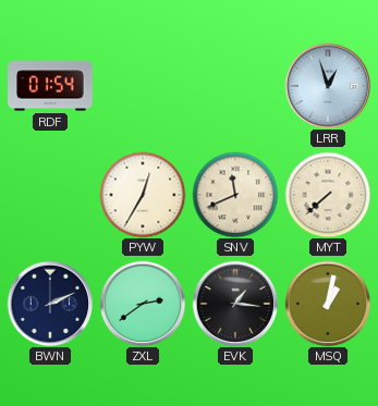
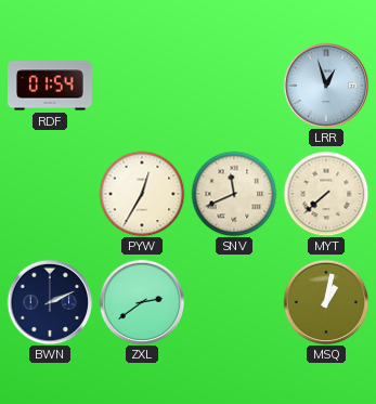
EVK: 1:16 -> none
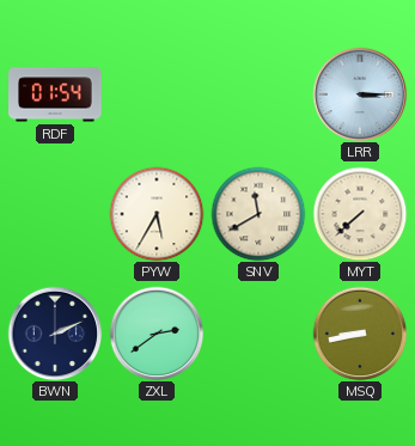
LRR: 12:57 -> 3:15
PYW: 12:35 -> 5:35
SNV: 11:41 -> 11:40
MSQ: 1:02 -> 8:43
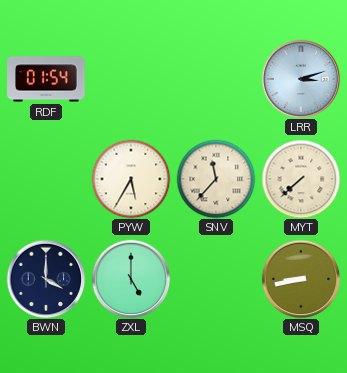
LRR: 3:15 -> 3:12
SNV: 11:40 -> 11:37
BWN: 2:11 -> 4:00
ZXL: 2:39 -> 5:00
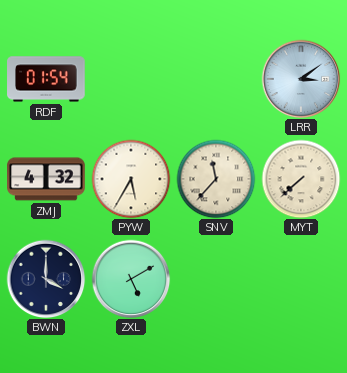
LRR: 3:12 -> 3:09
ZMJ: none -> 4:32
ZXL: 5:00 -> 5:10
MSQ: 8:43 -> none
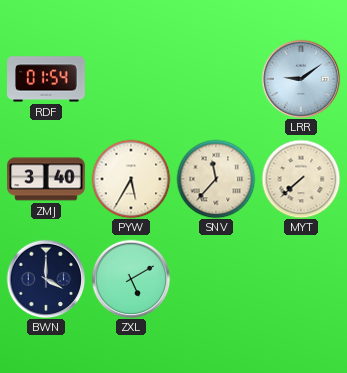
LRR: 3:09 -> 9:09
ZMJ: 4:32 -> 3:40
